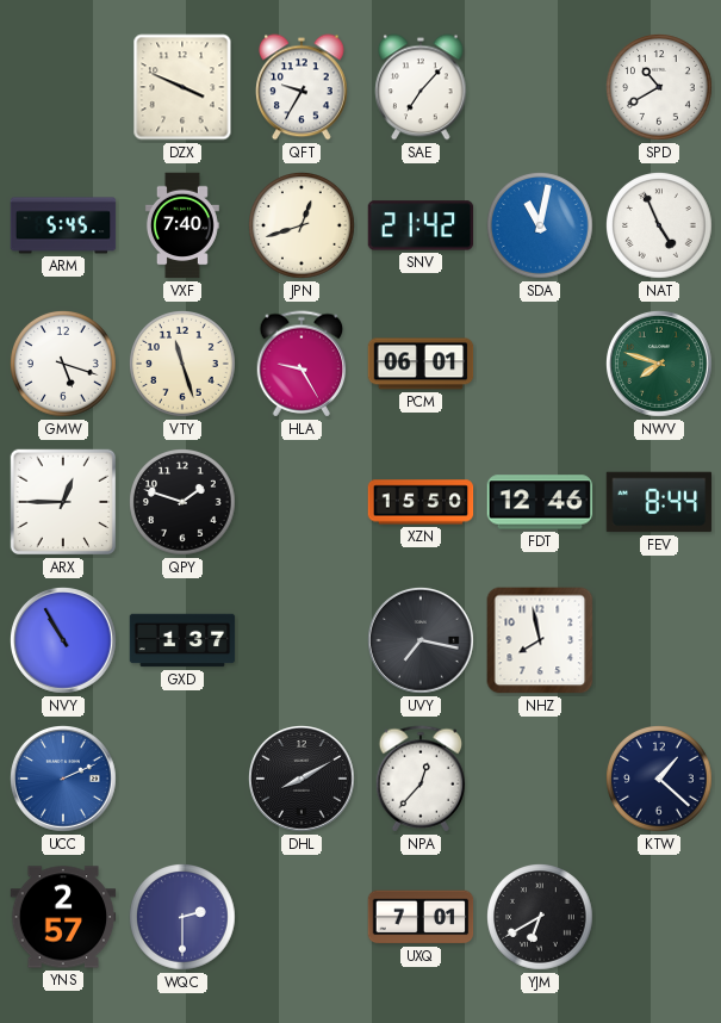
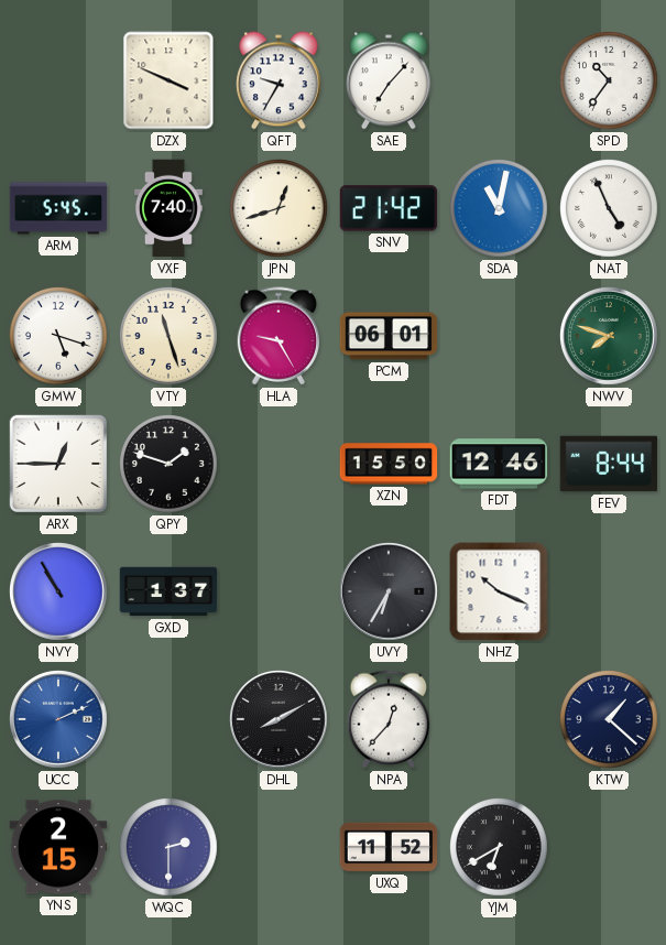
SPD: 10:40 -> 10:36
UVY: 7:17 -> 6:35
NHZ: 7:58 -> 10:19
YNS: 2:57 -> 2:15
UXQ: 7:01 -> 11:52
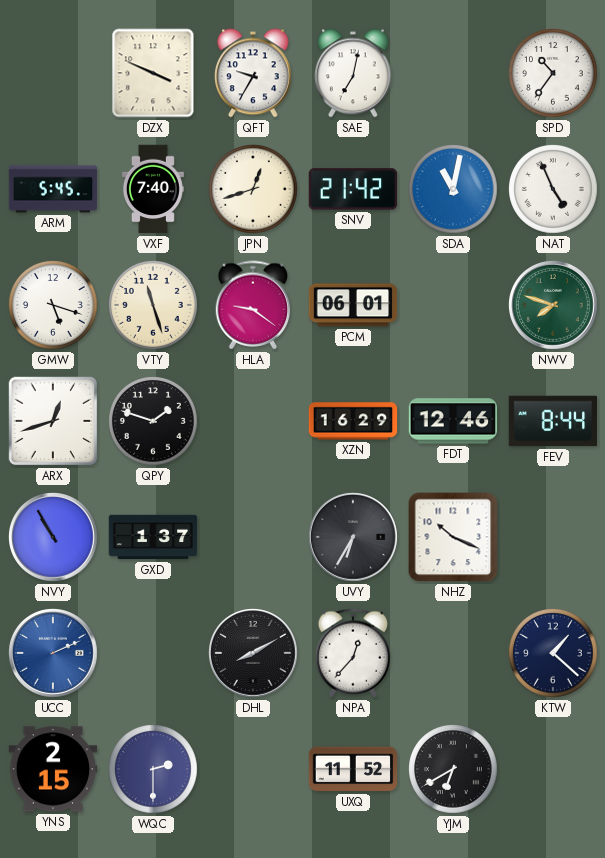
SAE: 7:07 -> 7:02
HLA: 9:25 -> 9:21
ARX: 12:45 -> 12:42
XZN: 15:50 -> 16:29
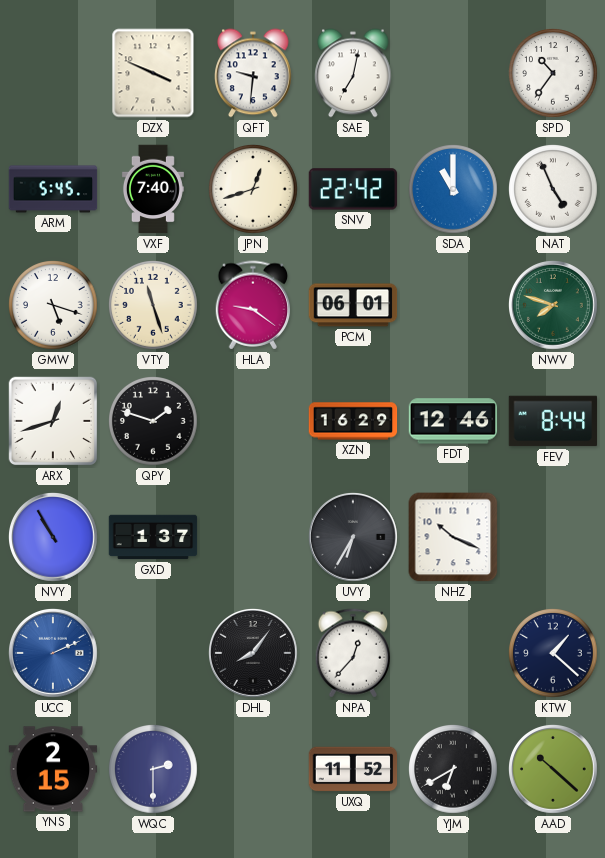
QFT: 9:35 -> 9:31
SNV: 21:42 -> 22:42
SDA: 11:02 -> 11:00
DHL: 8:10 -> 8:06
AAD: none -> 10:22
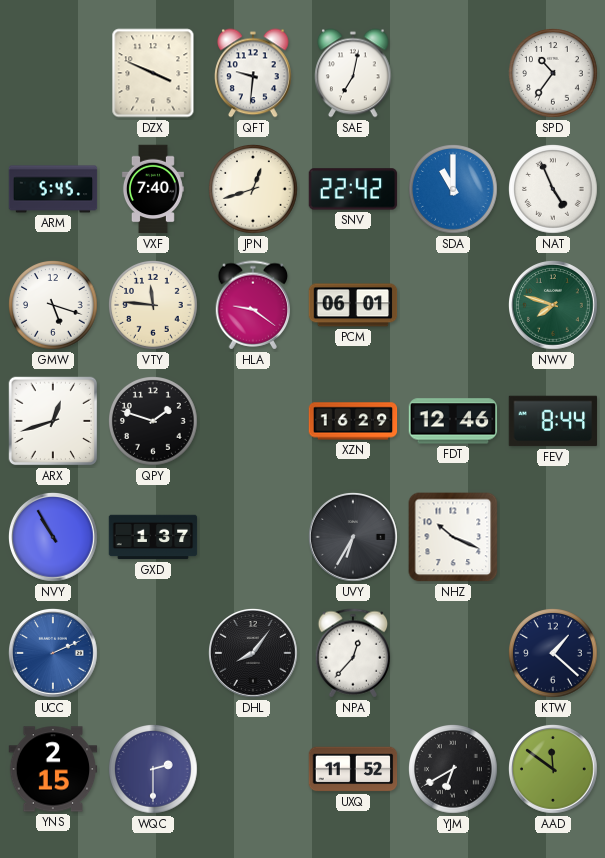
VTY: 11:27 -> 11:46
AAD: 10:22 -> 11:51
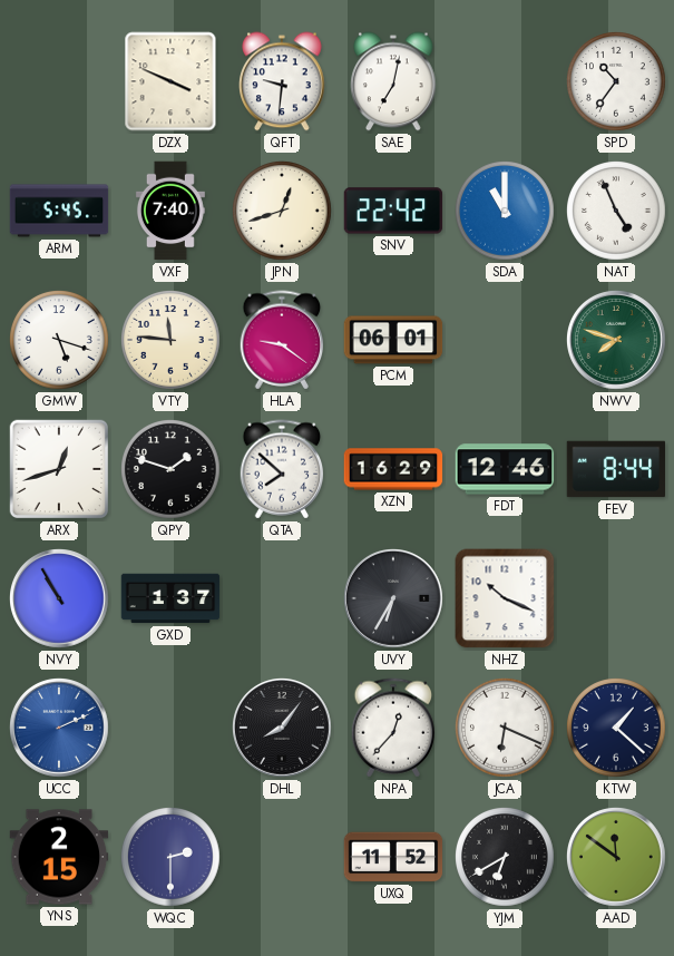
QTA: none -> 7:52
JCA: none -> 6:19
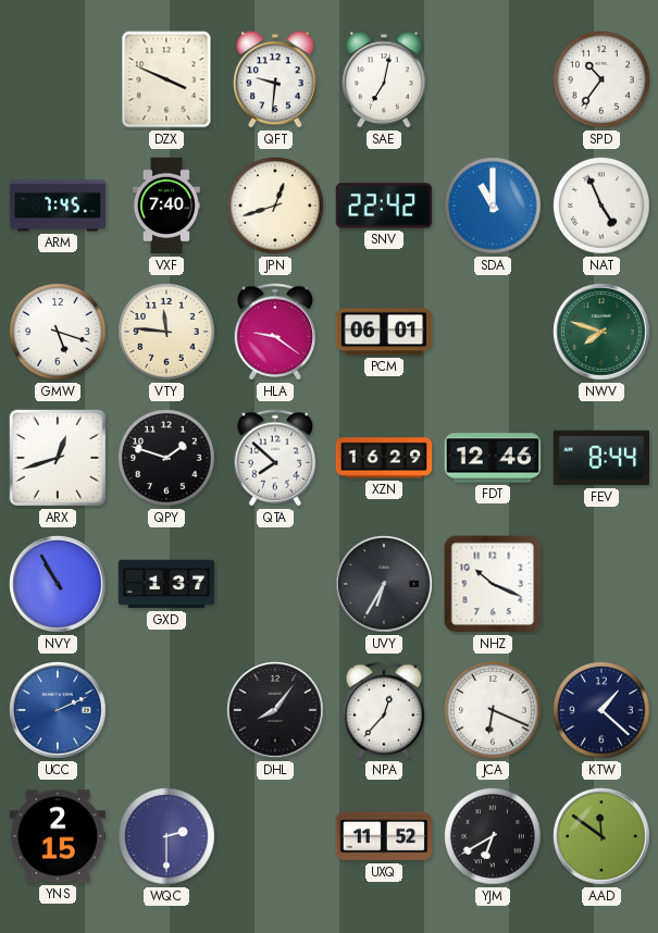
ARM: 5:45 -> 7:45
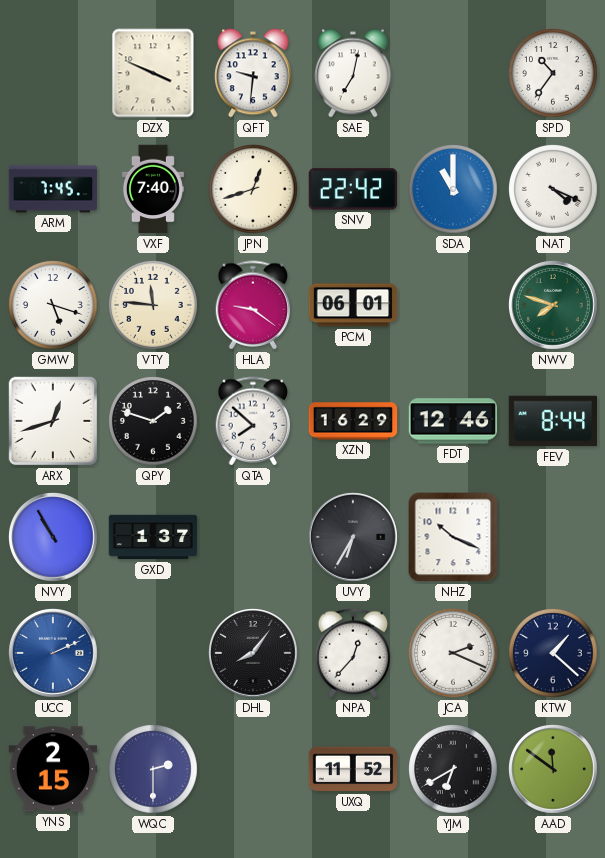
NAT: 4:56 -> 4:19
JCA: 6:19 -> 2:19
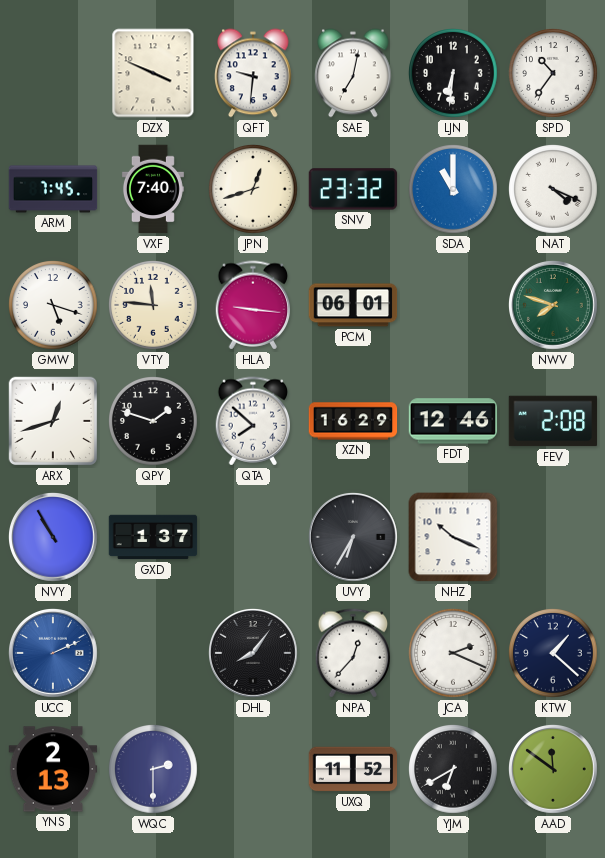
LJN: none -> 6:31
SNV: 22:42 -> 23:32
HLA: 9:21 -> 9:16
FEV: 8:44 -> 2:08
YNS: 2:15 -> 2:13
